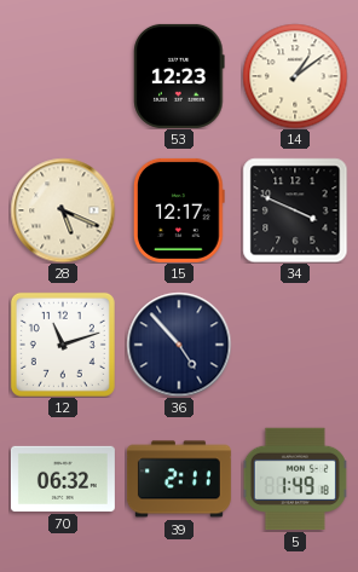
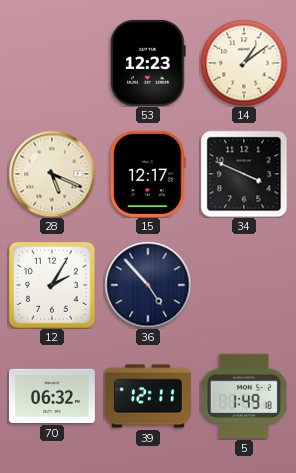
12: 11:12 -> 2:05
39: 2:11 -> 12:11
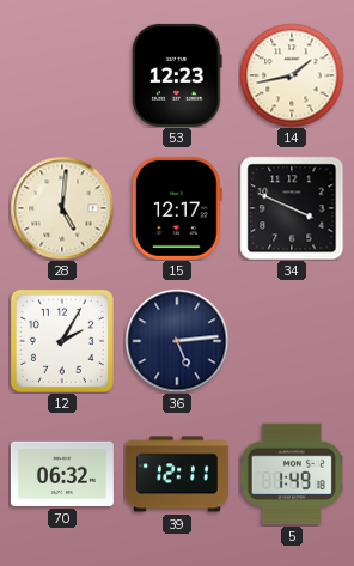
14: 1:09 -> 1:43
28: 5:19 -> 5:01
36: 4:53 -> 5:14
